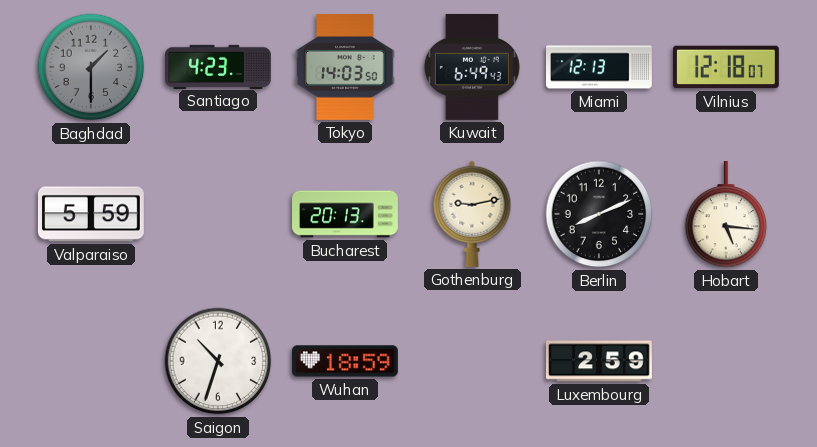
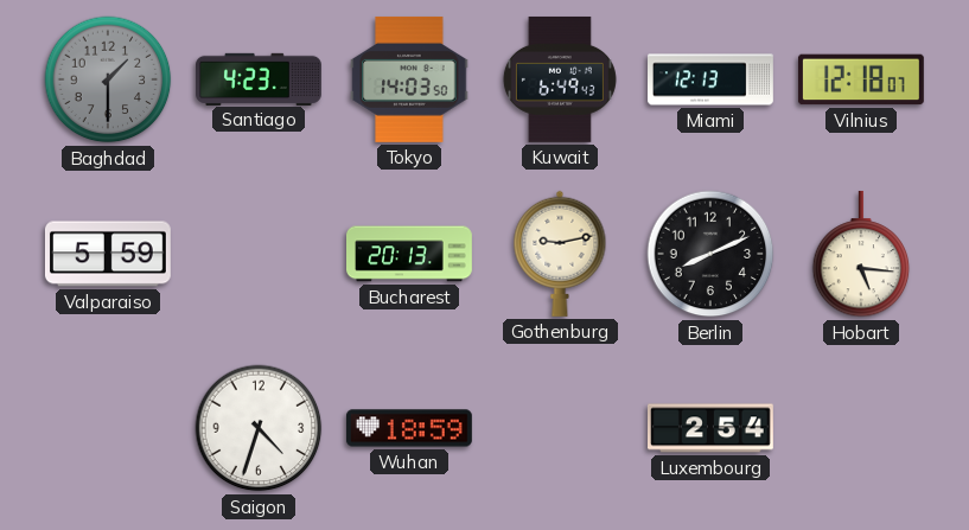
Saigon: 10:33 -> 4:33
Luxembourg: 2:59 -> 2:54
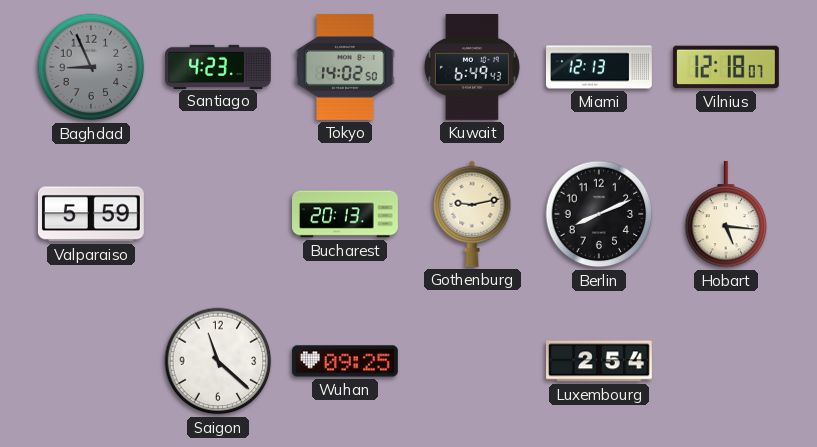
Baghdad: 1:30 -> 8:56
Tokyo: 14:03 -> 14:02
Saigon: 4:33 -> 11:22
Wuhan: 18:59 -> 09:25
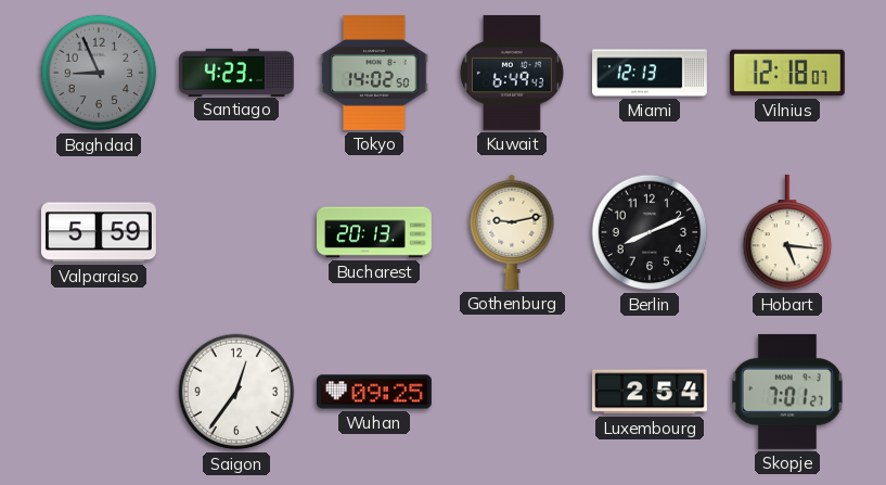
Saigon: 11:22 -> 12:36
Skopje: none -> 7:01
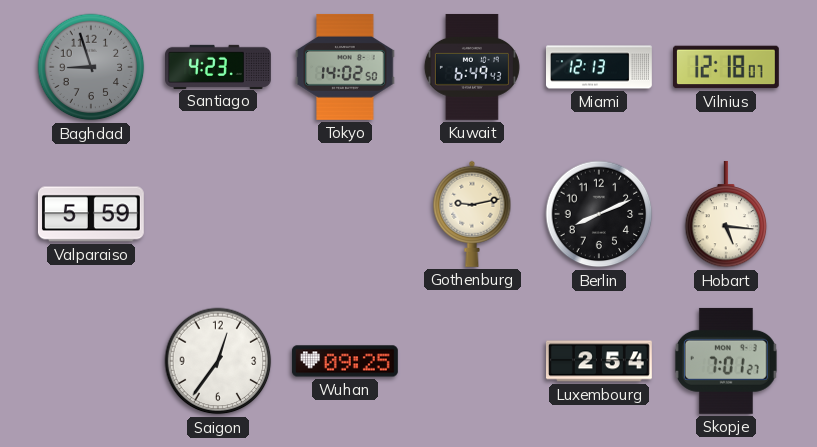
Baghdad: 8:56 -> 8:57
Bucharest: 20:13 -> none
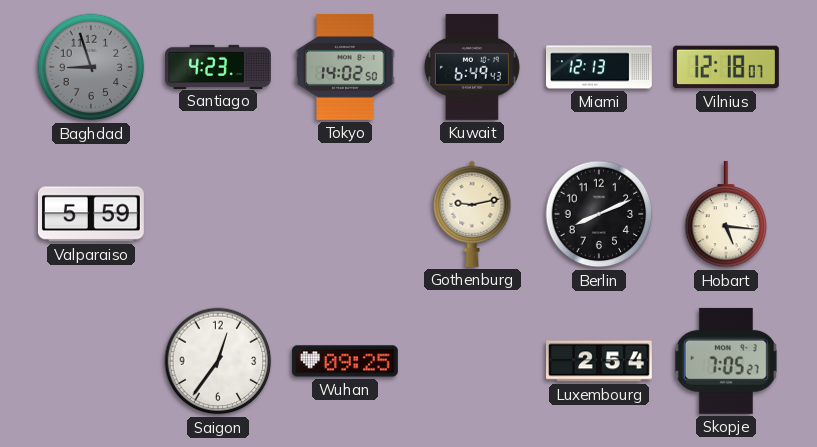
Skopje: 7:01 -> 7:05
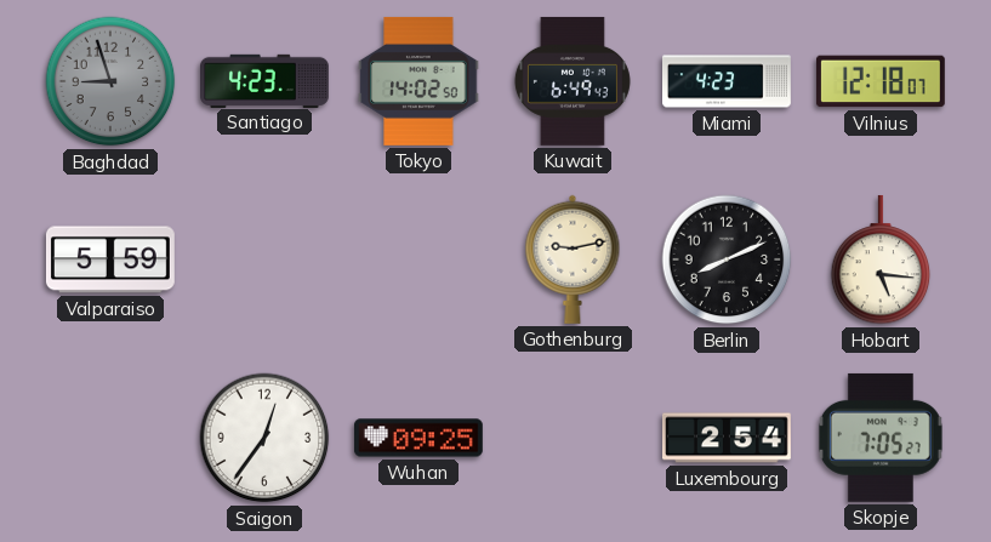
Miami: 12:13 -> 4:23
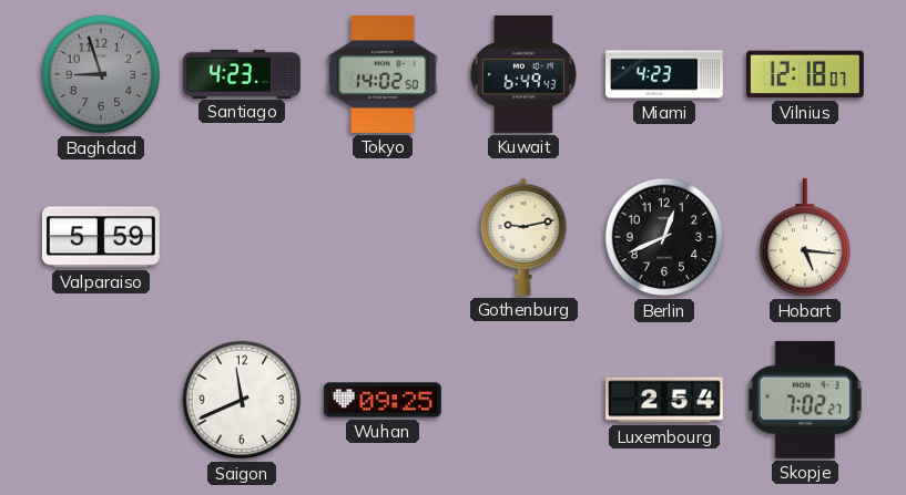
Berlin: 8:11 -> 12:41
Saigon: 12:36 -> 11:41
Skopje: 7:05 -> 7:02
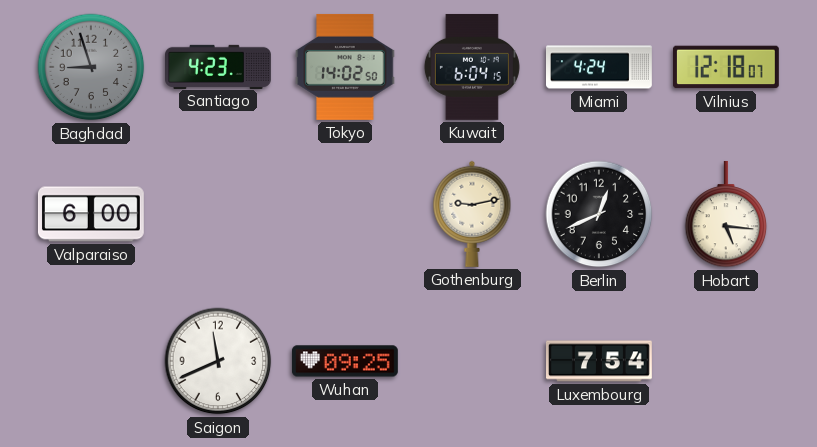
Kuwait: 6:49 -> 6:04
Miami: 4:23 -> 4:24
Valparaiso: 5:59 -> 6:00
Luxembourg: 2:54 -> 7:54
Skopje: 7:02 -> none
